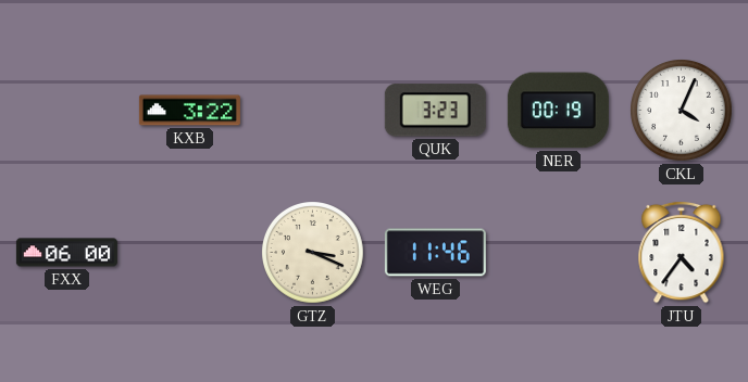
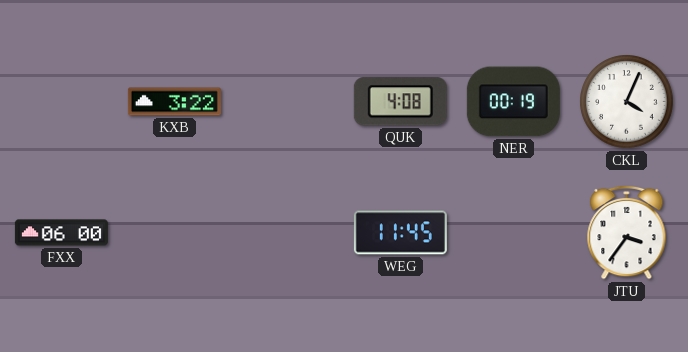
QUK: 3:23 -> 4:08
GTZ: 3:19 -> none
WEG: 11:46 -> 11:45
JTU: 4:36 -> 3:36
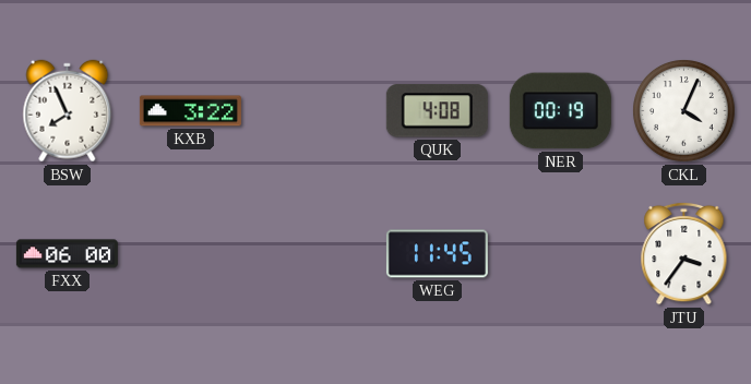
BSW: none -> 7:56
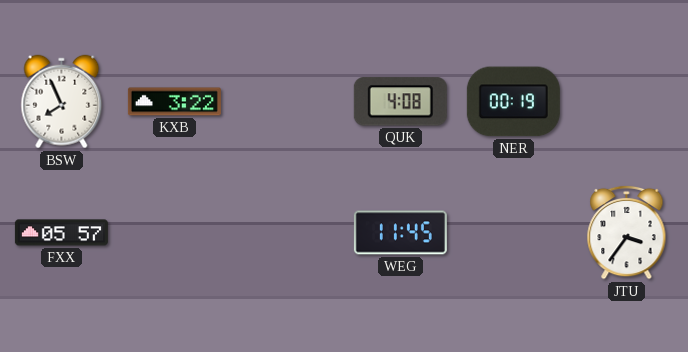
CKL: 4:04 -> none
FXX: 06:00 -> 05:57
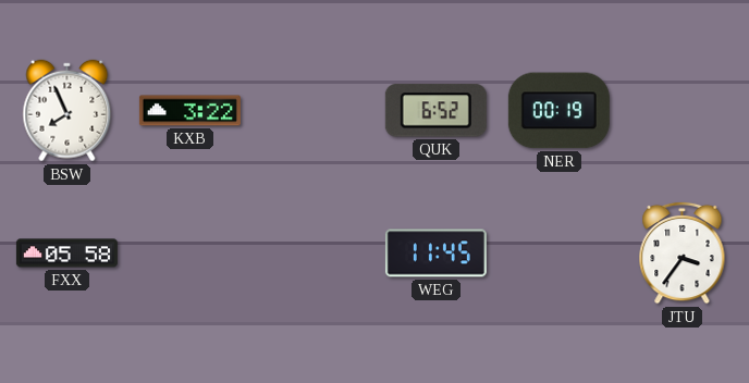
QUK: 4:08 -> 6:52
FXX: 05:57 -> 05:58
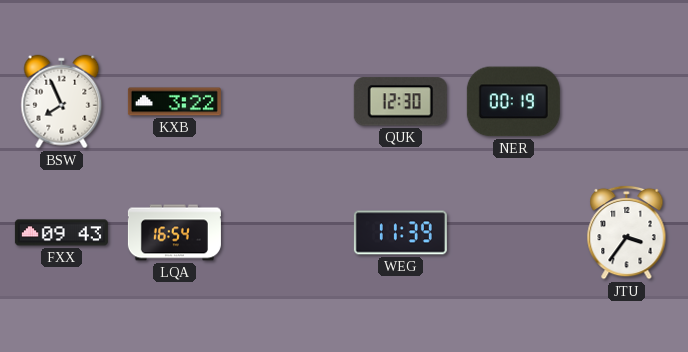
QUK: 6:52 -> 12:30
FXX: 05:58 -> 09:43
LQA: none -> 16:54
WEG: 11:45 -> 11:39
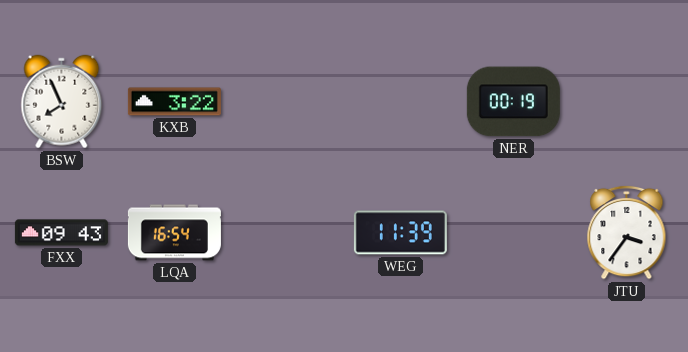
QUK: 12:30 -> none
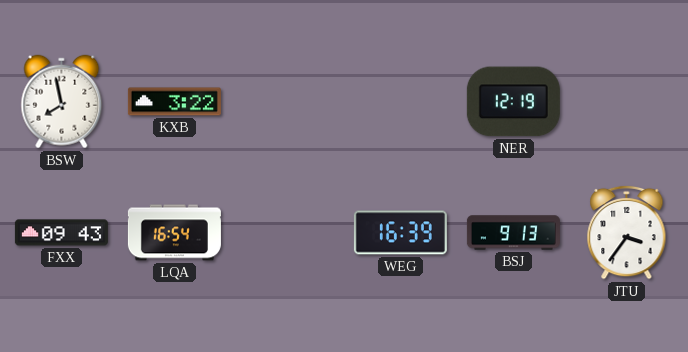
BSW: 7:56 -> 7:58
NER: 00:19 -> 12:19
WEG: 11:39 -> 16:39
BSJ: none -> 9:13
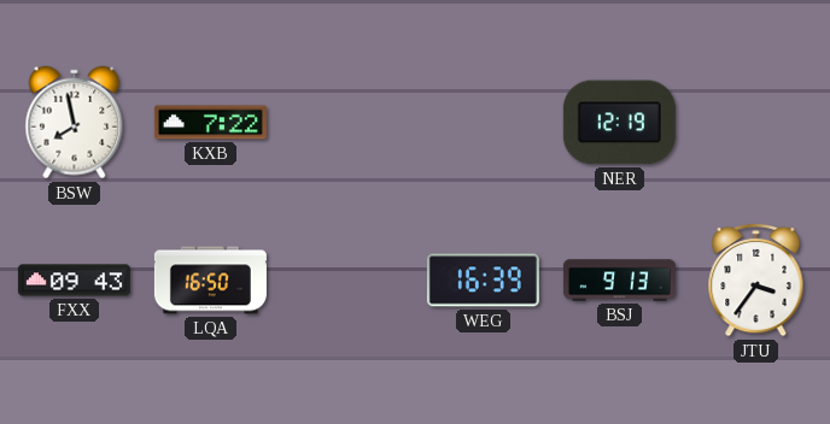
KXB: 3:22 -> 7:22
LQA: 16:54 -> 16:50
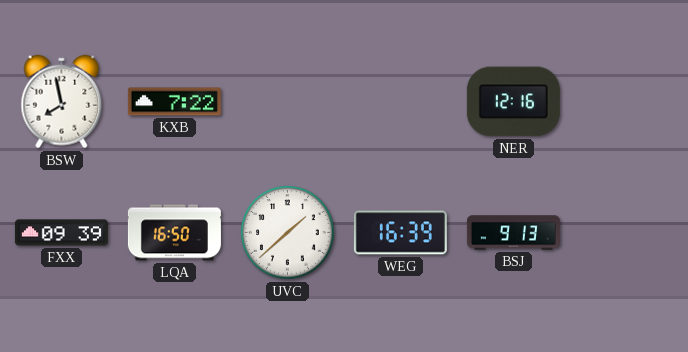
NER: 12:19 -> 12:16
FXX: 09:43 -> 09:39
UVC: none -> 1:38
JTU: 3:36 -> none
